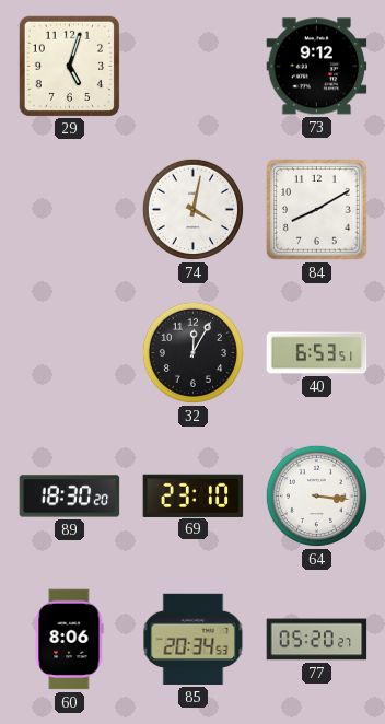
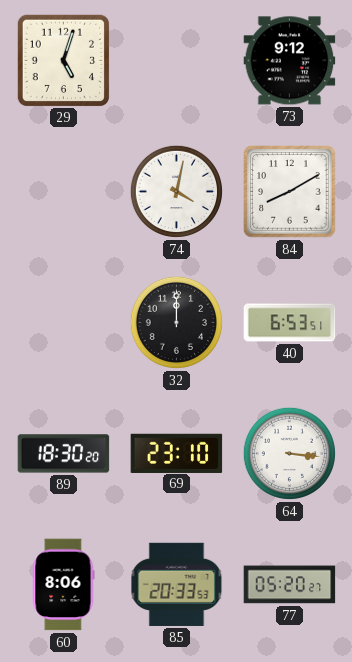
32: 12:05 -> 12:00
85: 20:34 -> 20:33
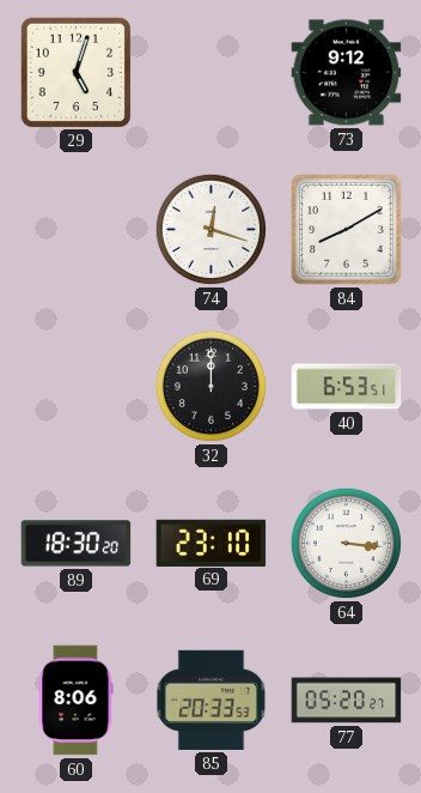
74: 4:02 -> 12:18
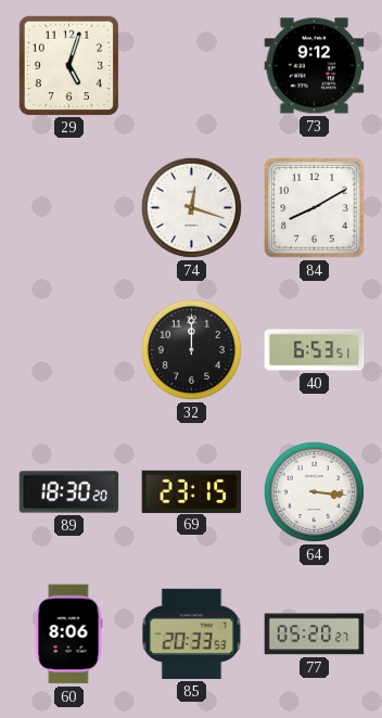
69: 23:10 -> 23:15
